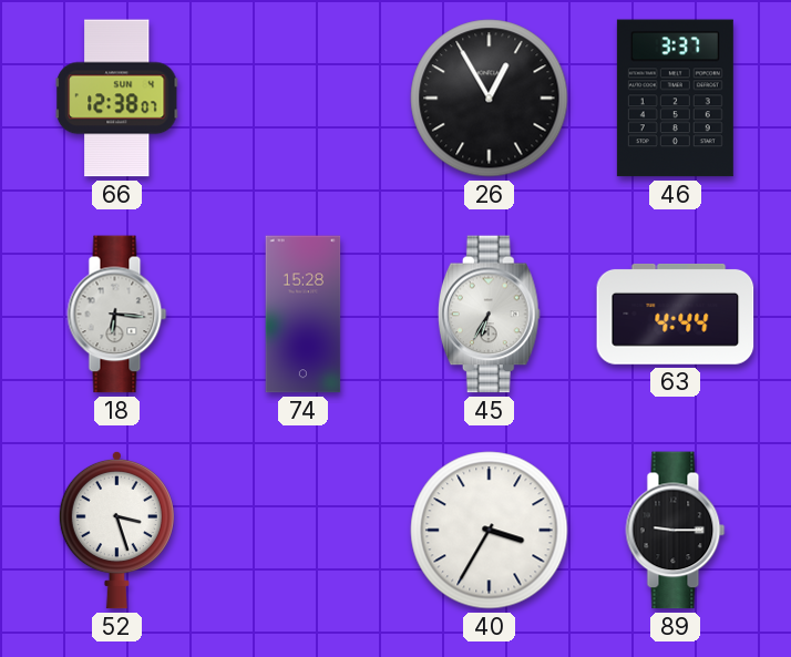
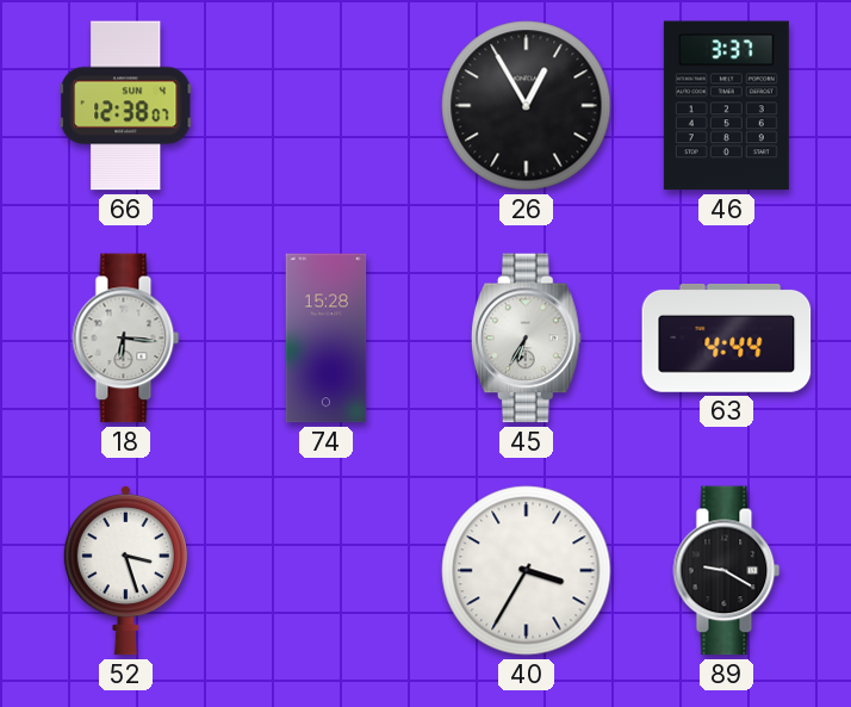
89: 9:15 -> 9:20
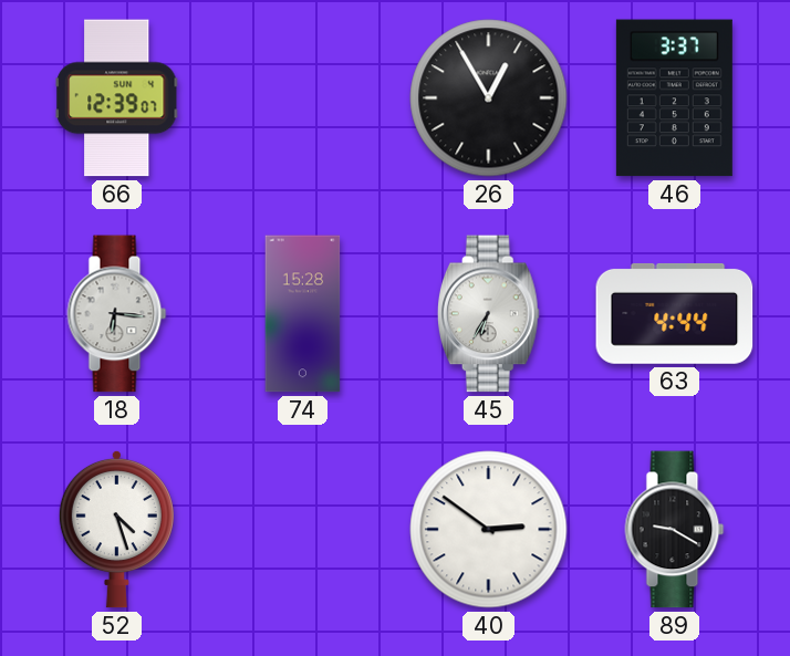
66: 12:38 -> 12:39
52: 3:27 -> 4:27
40: 3:35 -> 2:51
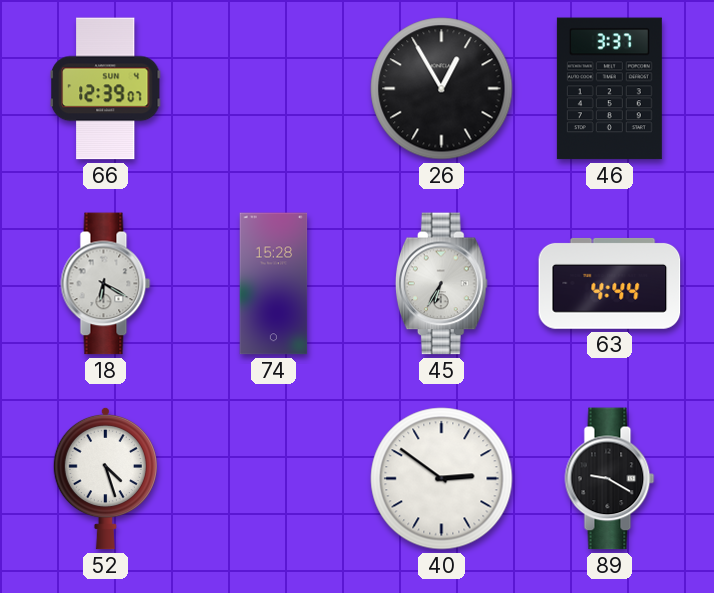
18: 6:16 -> 6:20
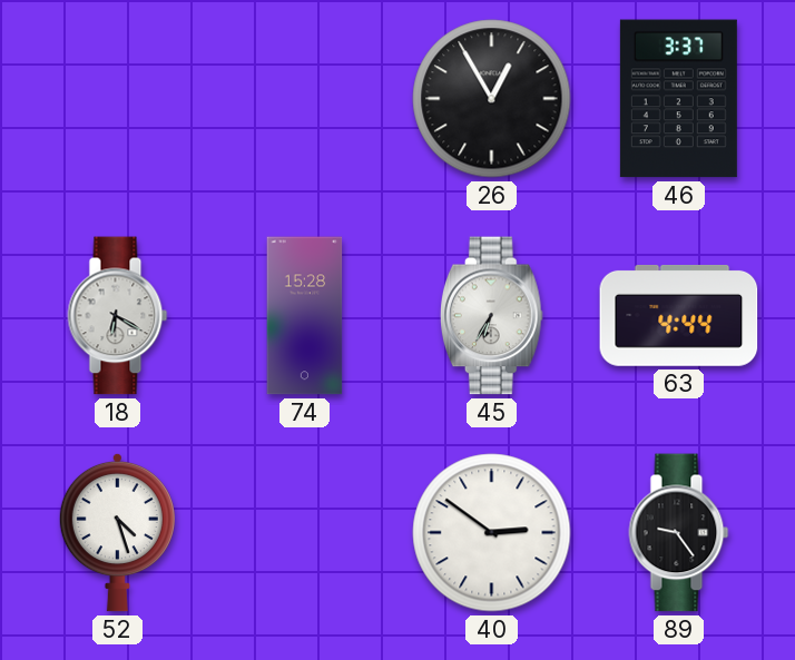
66: 12:39 -> none
89: 9:20 -> 9:24
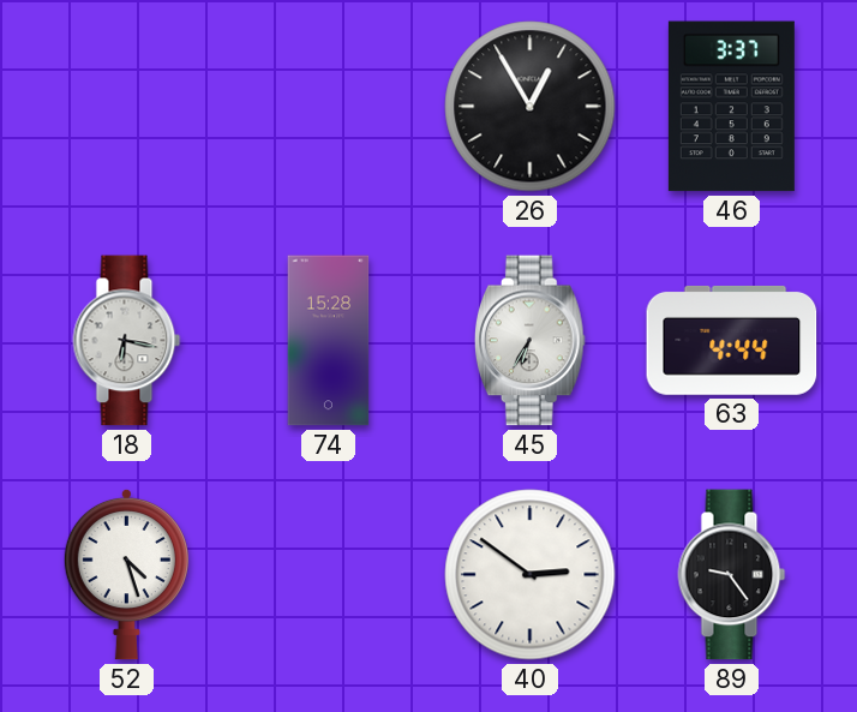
18: 6:20 -> 6:17
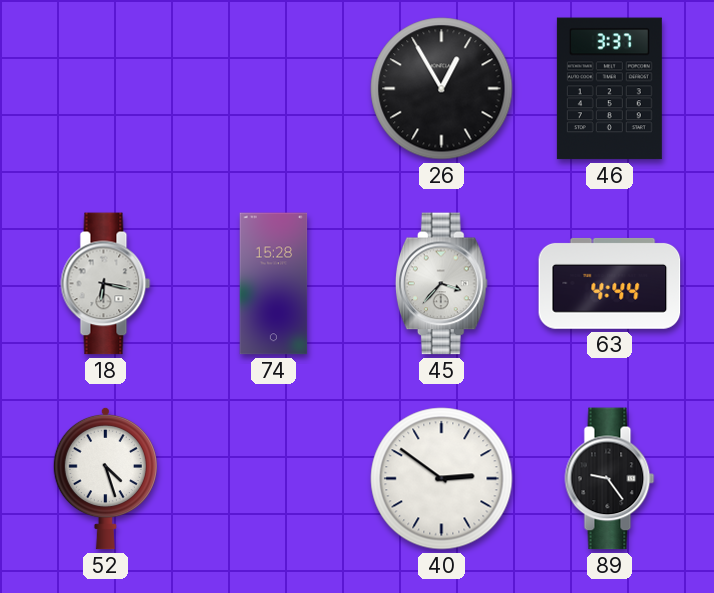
45: 6:35 -> 3:37
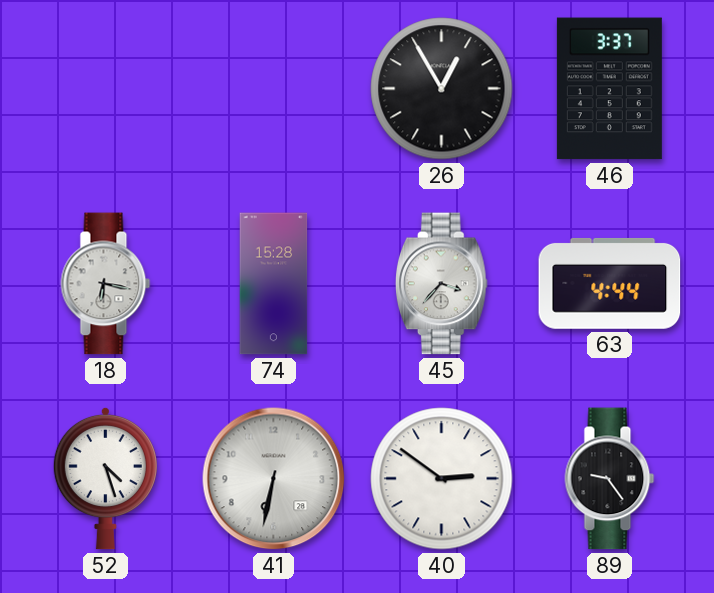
41: none -> 6:32
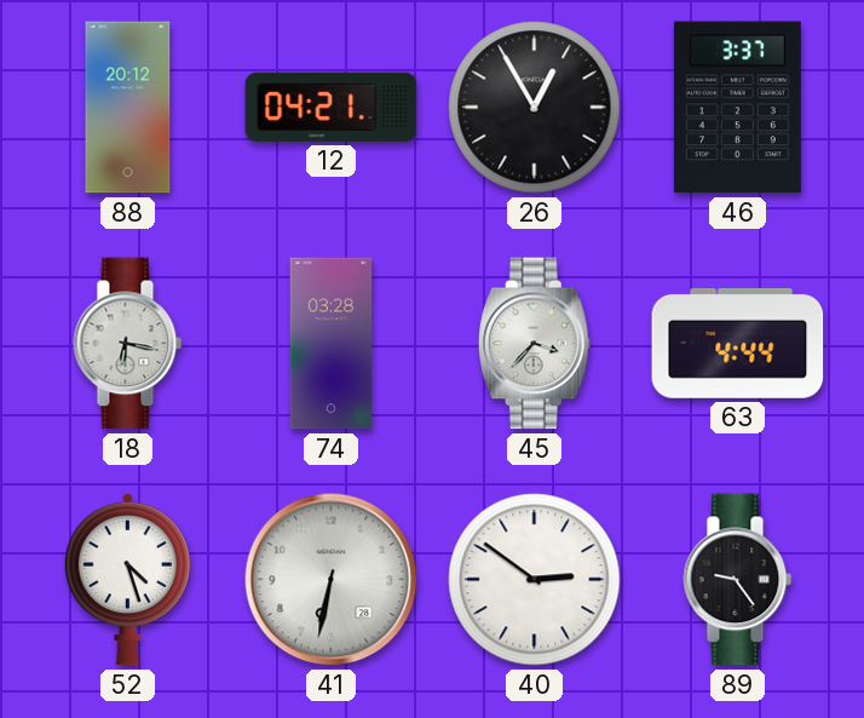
88: none -> 20:12
12: none -> 04:21
74: 15:28 -> 03:28
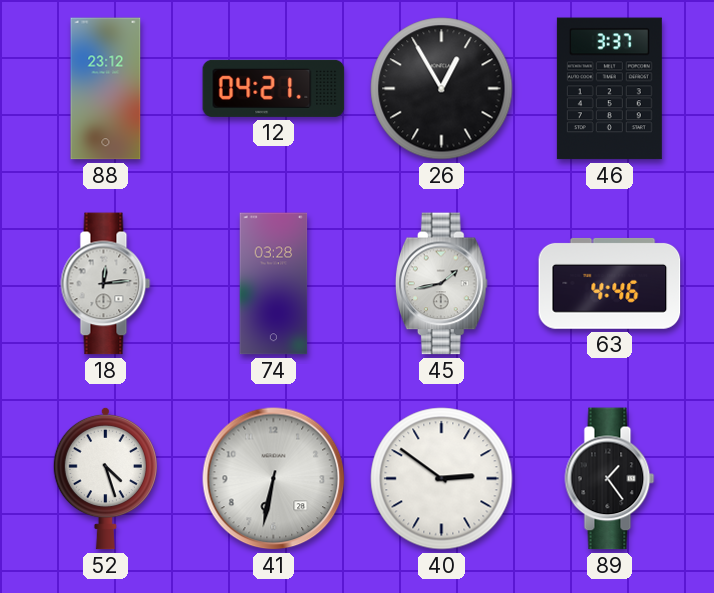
88: 20:12 -> 23:12
18: 6:17 -> 12:14
45: 3:37 -> 1:43
63: 4:44 -> 4:46
89: 9:24 -> 1:24
